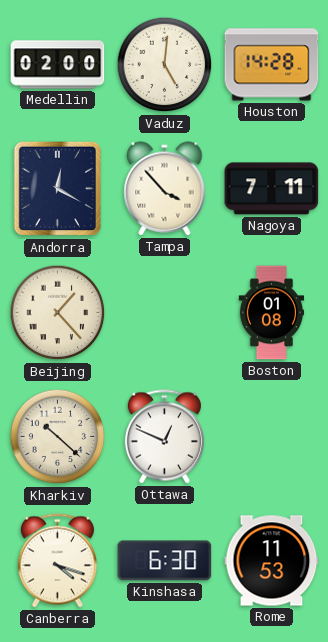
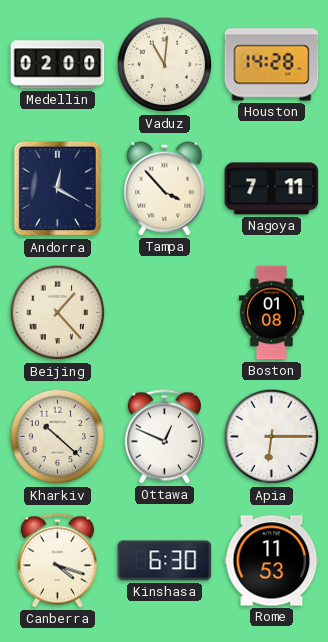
Vaduz: 5:01 -> 11:01
Apia: none -> 6:15
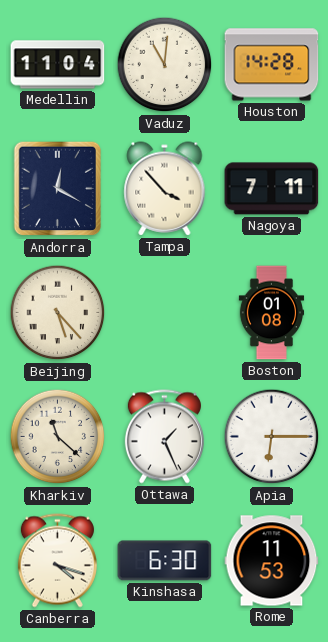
Medellin: 02:00 -> 11:04
Beijing: 1:23 -> 5:23
Kharkiv: 10:22 -> 11:22
Ottawa: 12:49 -> 1:26
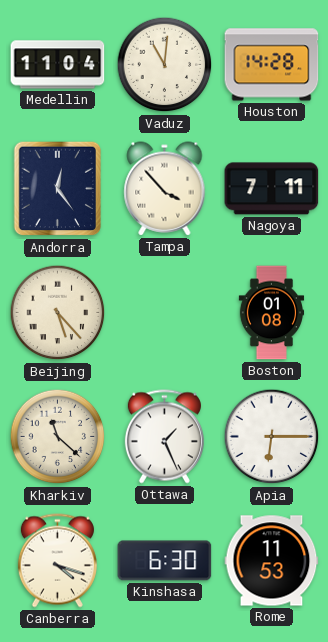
Andorra: 12:20 -> 12:24
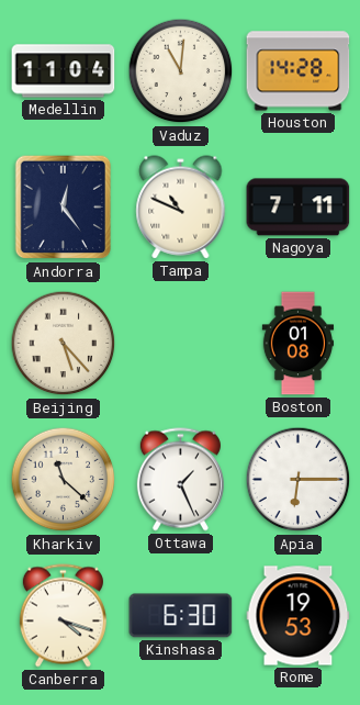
Tampa: 3:53 -> 10:49
Rome: 11:53 -> 19:53
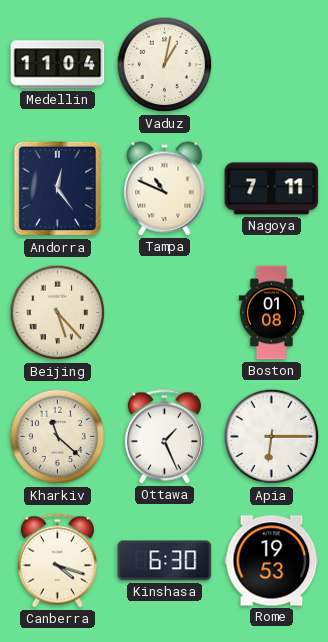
Vaduz: 11:01 -> 1:02
Houston: 14:28 -> none
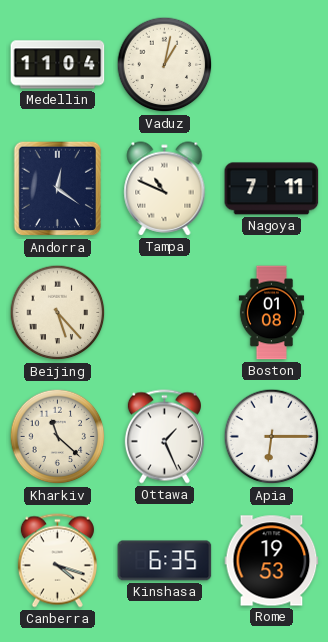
Andorra: 12:24 -> 12:21
Kinshasa: 6:30 -> 6:35
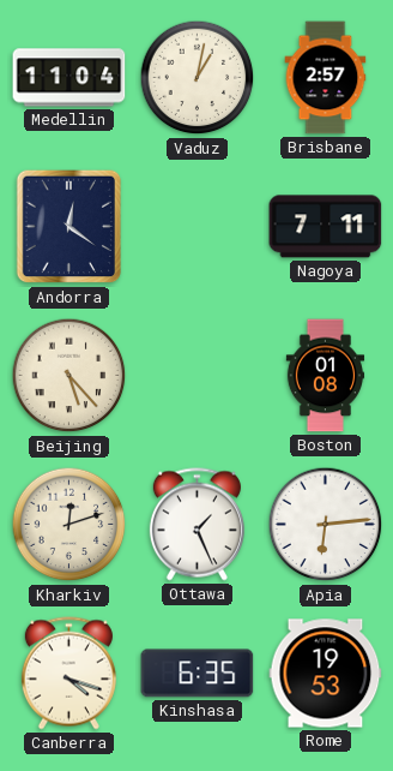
Brisbane: none -> 2:57
Tampa: 10:49 -> none
Kharkiv: 11:22 -> 12:12
Apia: 6:15 -> 6:14
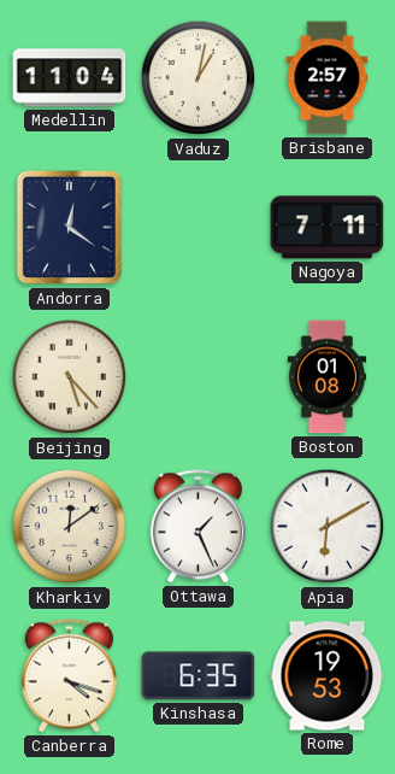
Kharkiv: 12:12 -> 12:09
Apia: 6:14 -> 6:10
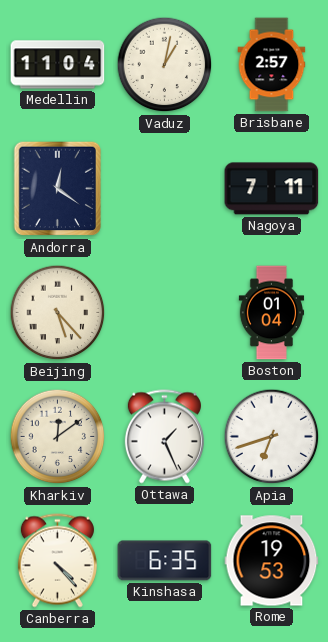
Boston: 01:08 -> 01:04
Apia: 6:10 -> 6:42
Canberra: 4:18 -> 4:23
